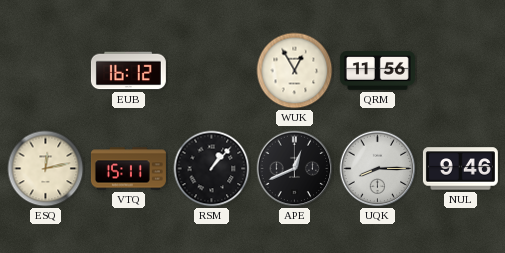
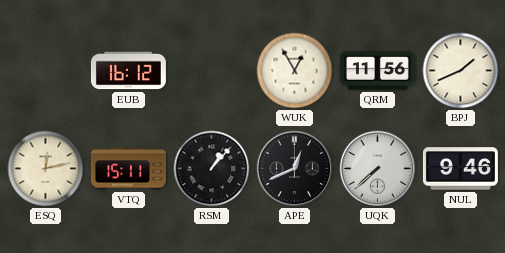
BPJ: none -> 1:41
UQK: 8:15 -> 7:38
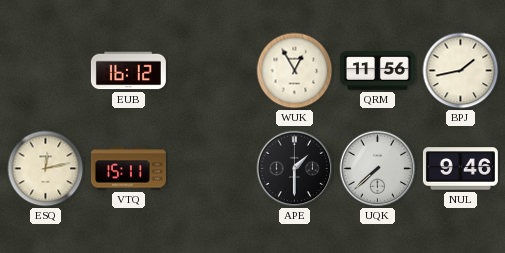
BPJ: 1:41 -> 1:43
RSM: 1:07 -> none
APE: 12:41 -> 1:30
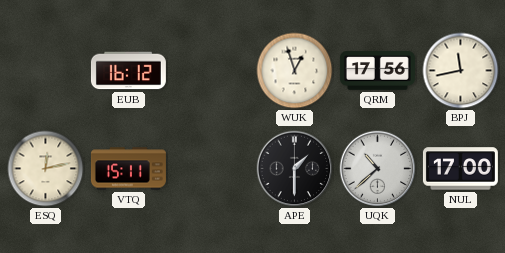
WUK: 12:55 -> 12:57
QRM: 11:56 -> 17:56
BPJ: 1:43 -> 11:43
UQK: 7:38 -> 10:38
NUL: 9:46 -> 17:00
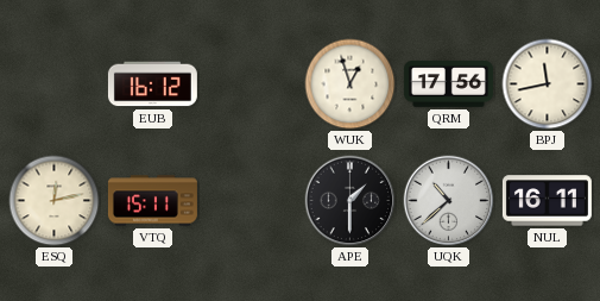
NUL: 17:00 -> 16:11
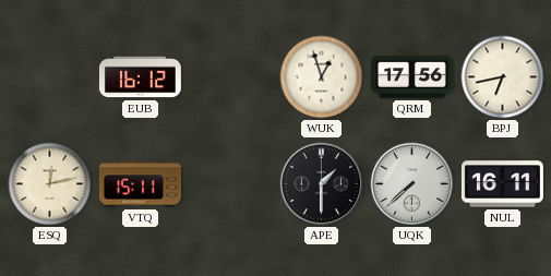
BPJ: 11:43 -> 6:43
UQK: 10:38 -> 7:38
